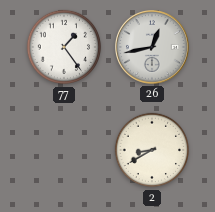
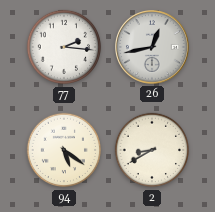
77: 1:24 -> 2:16
94: none -> 5:21
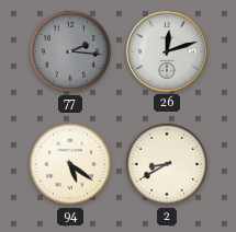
77 dial: white -> grey
26: 12:43 -> 12:12
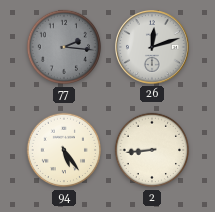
94: 5:21 -> 5:24
2: 8:40 -> 8:44
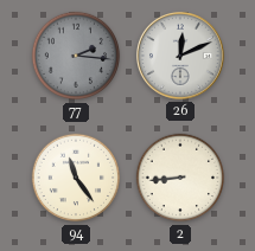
26: 12:12 -> 12:11
94: 5:24 -> 11:24
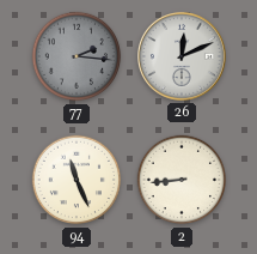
94: 11:24 -> 11:26
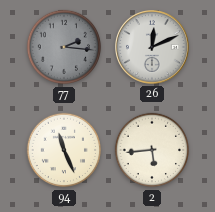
2: 8:44 -> 5:44
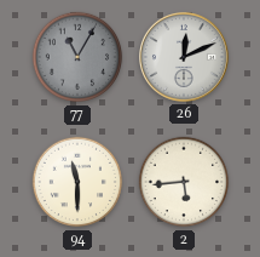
77: 2:16 -> 11:05
94: 11:26 -> 11:30
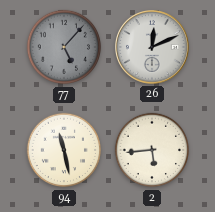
77: 11:05 -> 5:07
94: 11:30 -> 11:28
